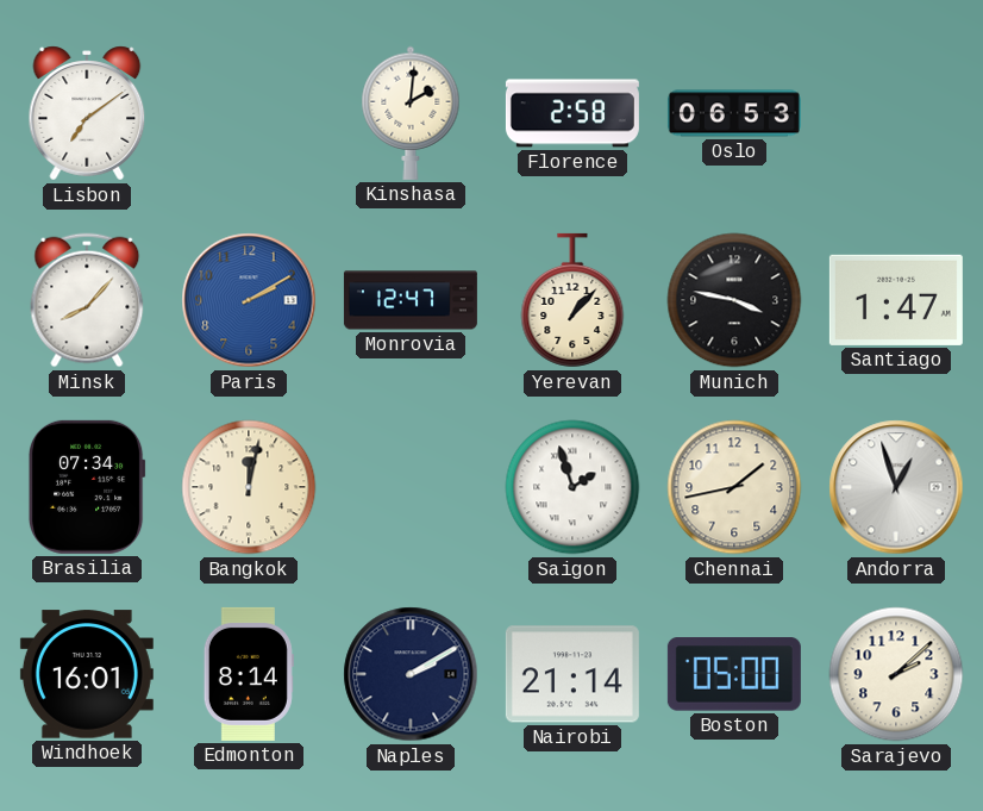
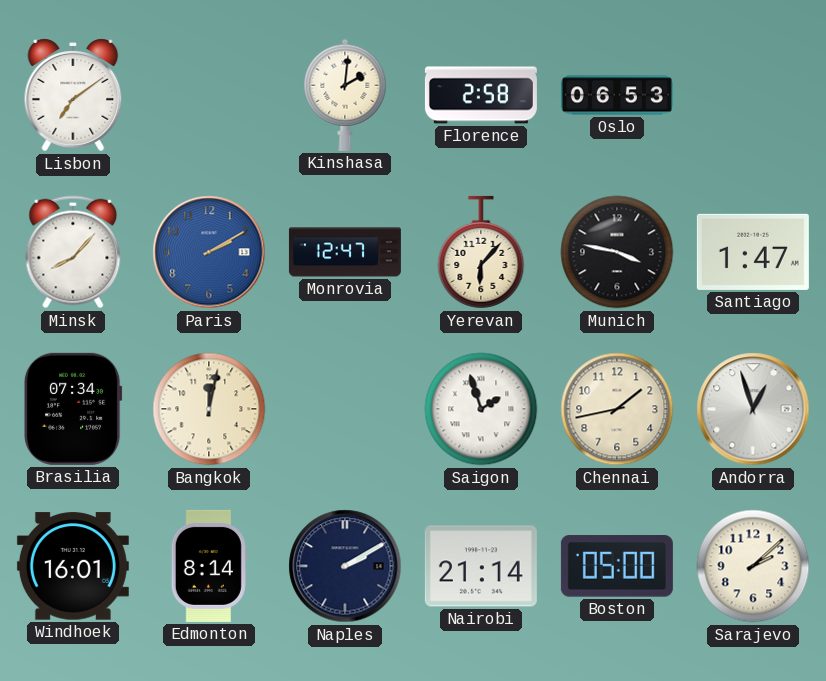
Yerevan: 1:07 -> 6:07
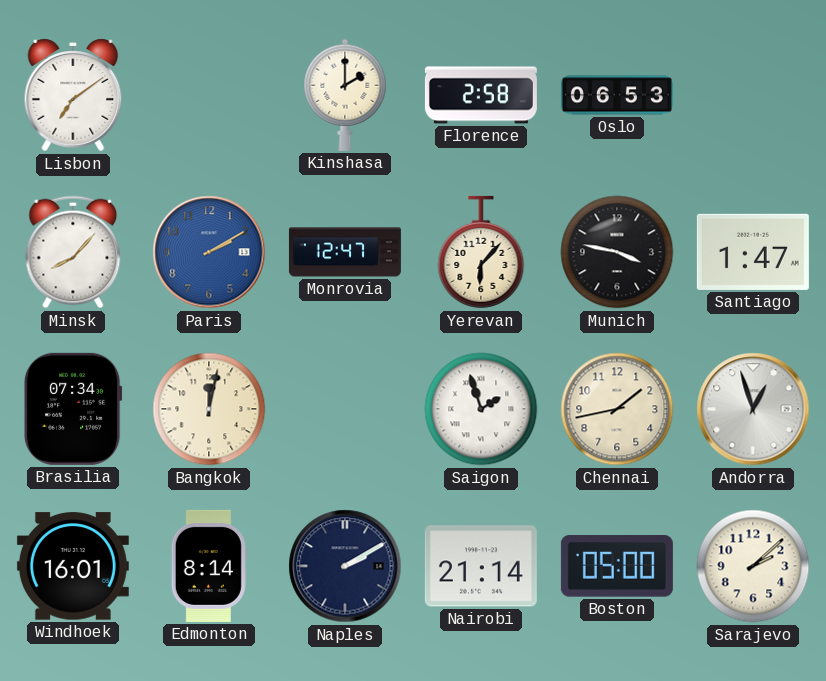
Kinshasa: 2:01 -> 2:00
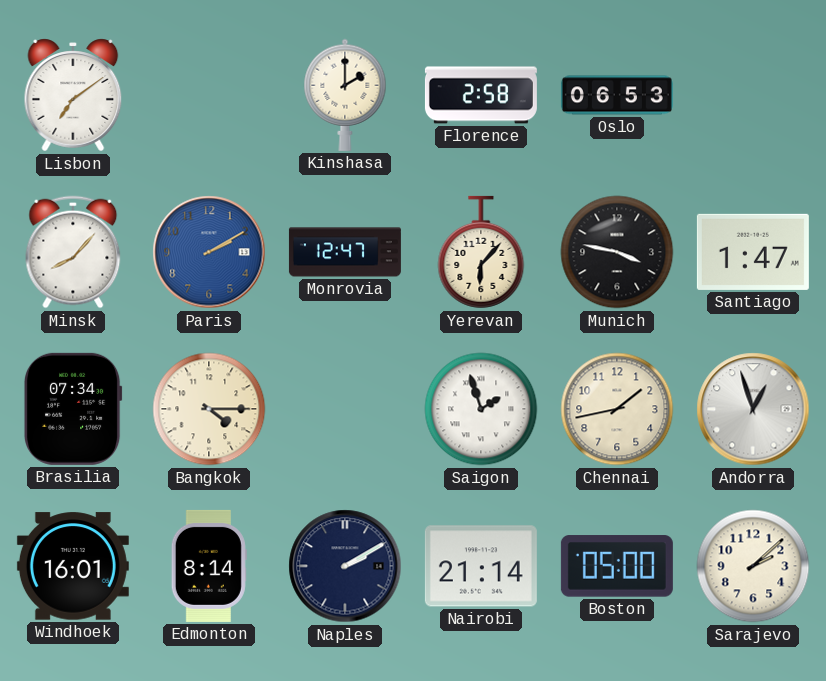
Bangkok: 12:02 -> 4:15
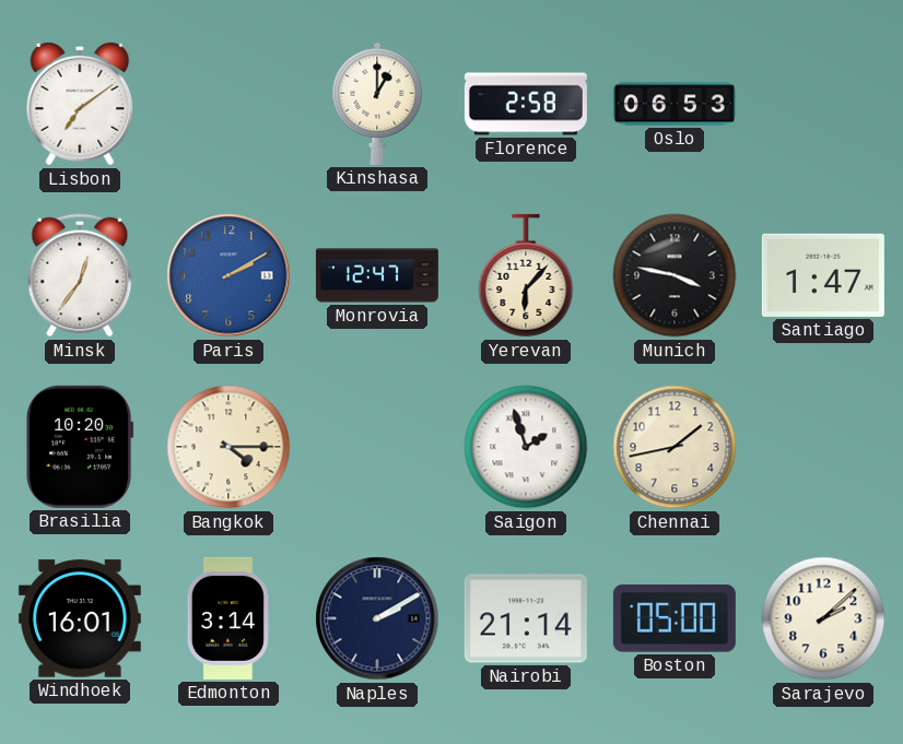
Kinshasa: 2:00 -> 1:00
Minsk: 8:07 -> 12:36
Brasilia: 07:34 -> 10:20
Andorra: 12:57 -> none
Edmonton: 8:14 -> 3:14
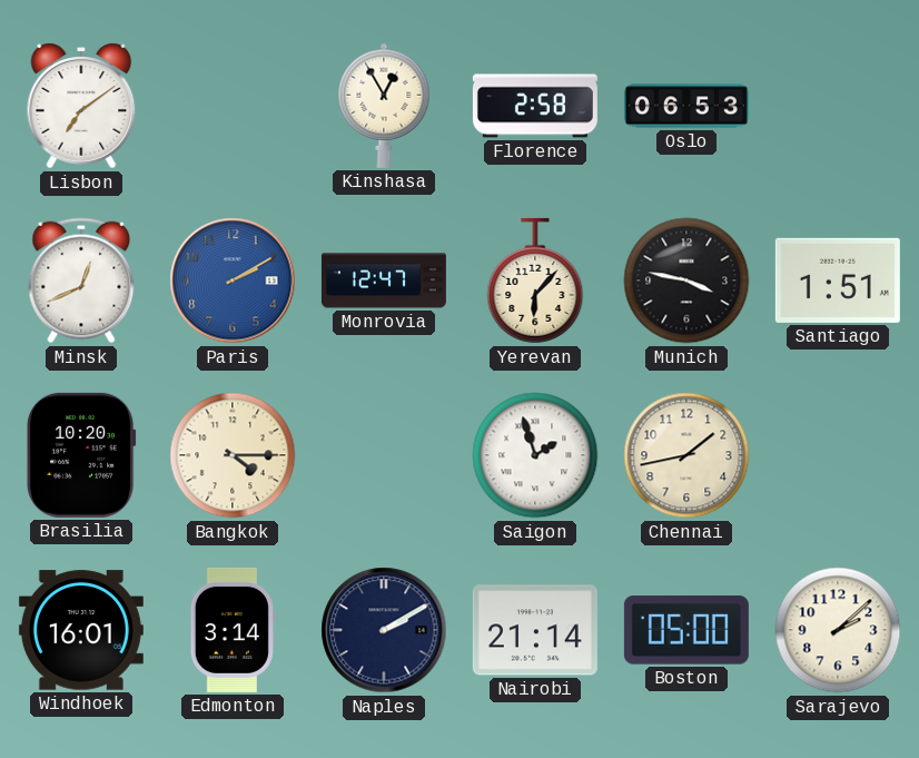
Kinshasa: 1:00 -> 12:55
Minsk: 12:36 -> 12:41
Santiago: 1:47 -> 1:51
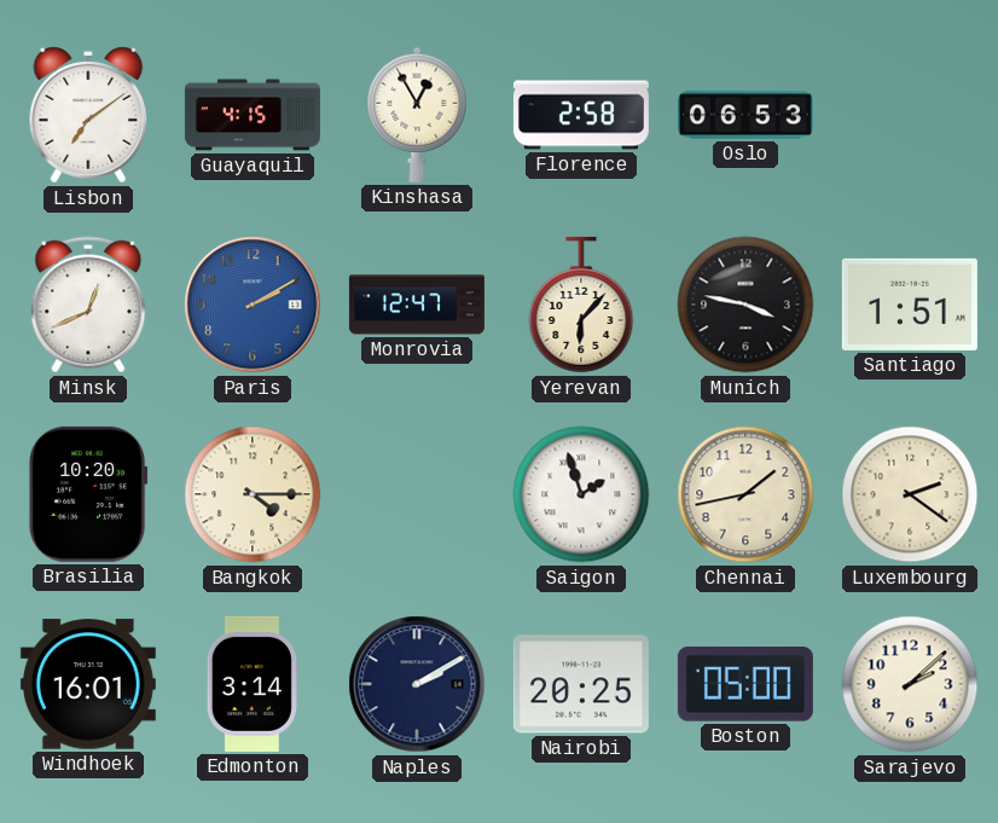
Guayaquil: none -> 4:15
Luxembourg: none -> 2:21
Nairobi: 21:14 -> 20:25
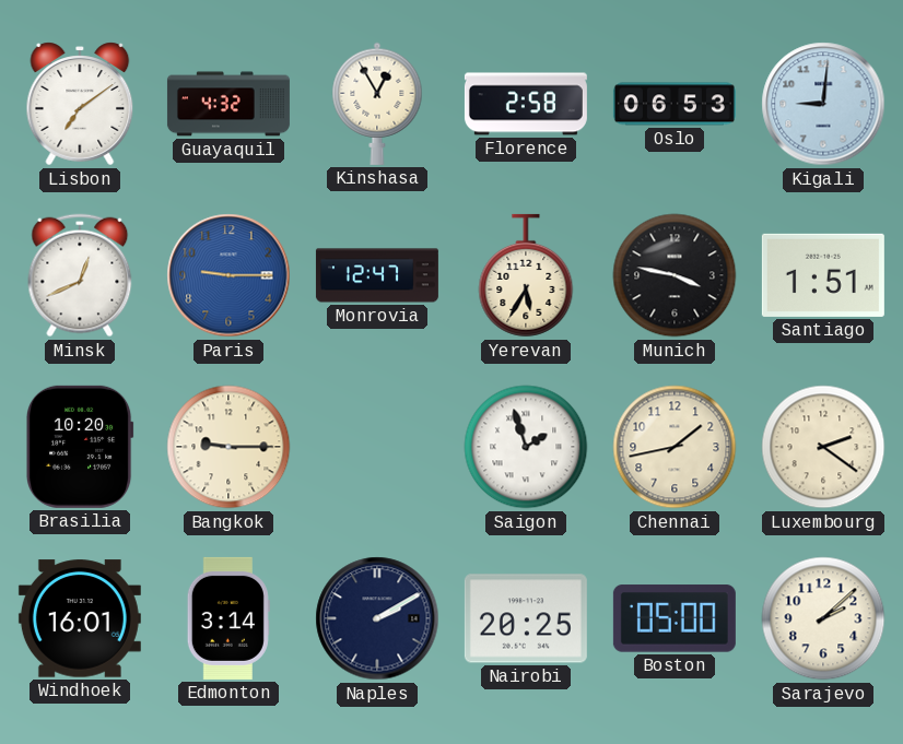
Guayaquil: 4:15 -> 4:32
Kigali: none -> 9:01
Paris: 2:10 -> 9:15
Yerevan: 6:07 -> 5:35
Bangkok: 4:15 -> 9:15
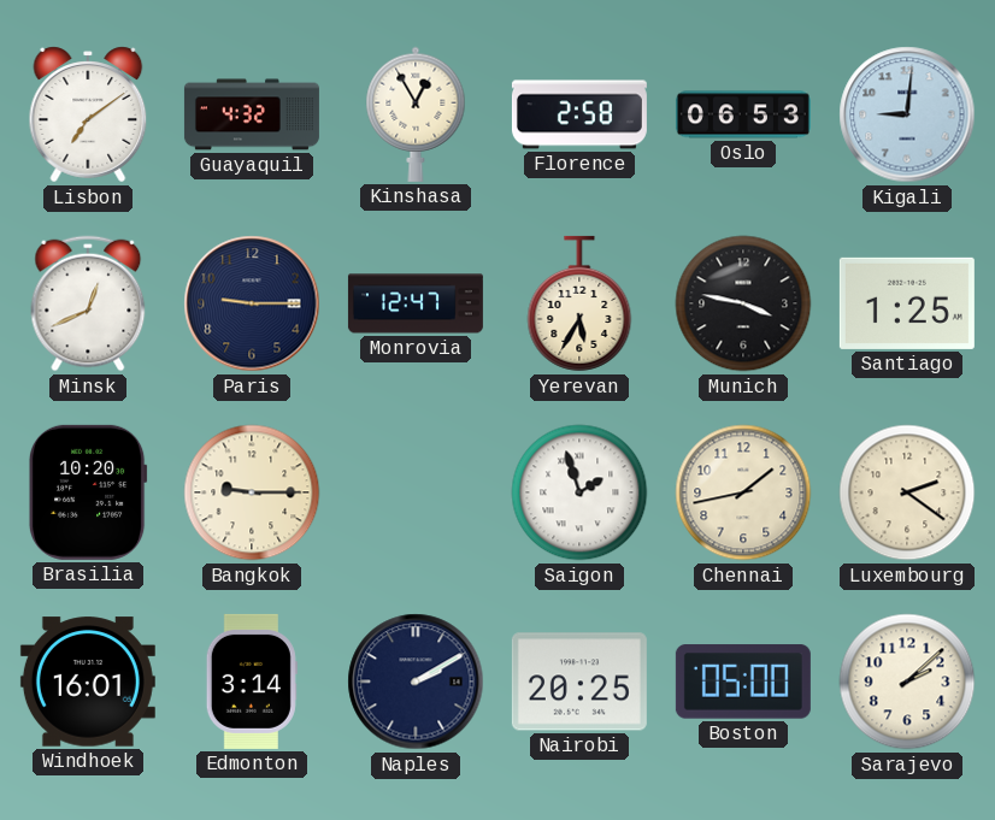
Paris dial: blue -> navy
Santiago: 1:51 -> 1:25
